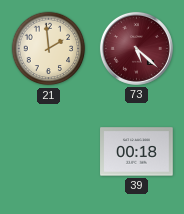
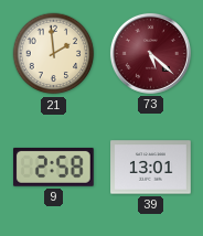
9: none -> 2:58
39: 00:18 -> 13:01
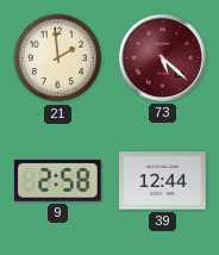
39: 13:01 -> 12:44
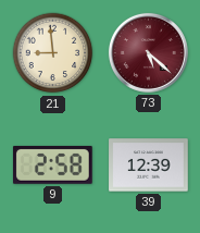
21: 1:59 -> 8:59
39: 12:44 -> 12:39
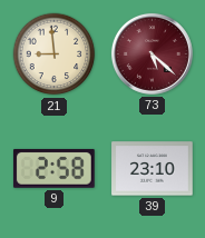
39: 12:39 -> 23:10
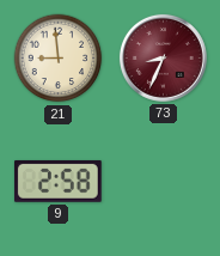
73: 5:22 -> 8:34
39: 23:10 -> none
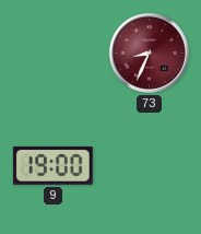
21: 8:59 -> none
9: 2:58 -> 19:00
